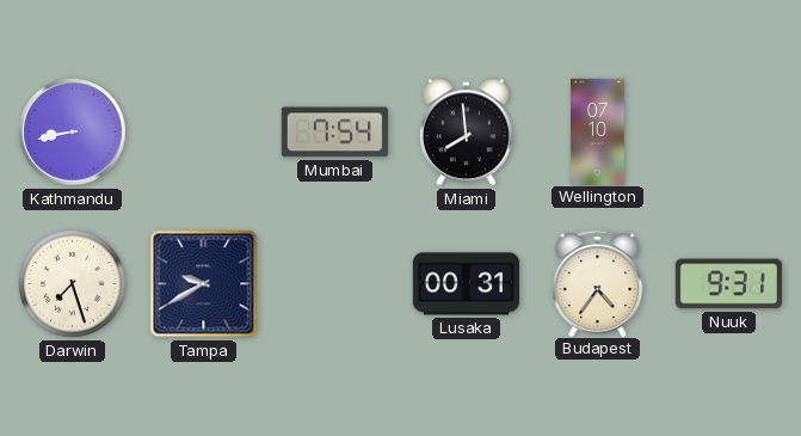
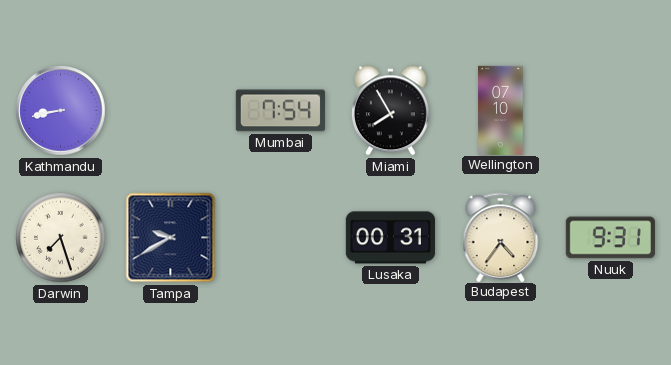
Miami: 7:59 -> 7:55
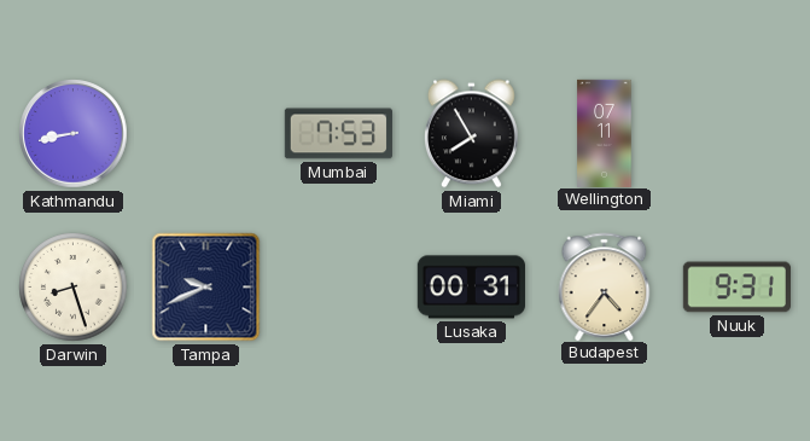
Mumbai: 7:54 -> 7:53
Wellington: 07:10 -> 07:11
Darwin: 7:27 -> 8:27
Tampa: 9:40 -> 9:41
